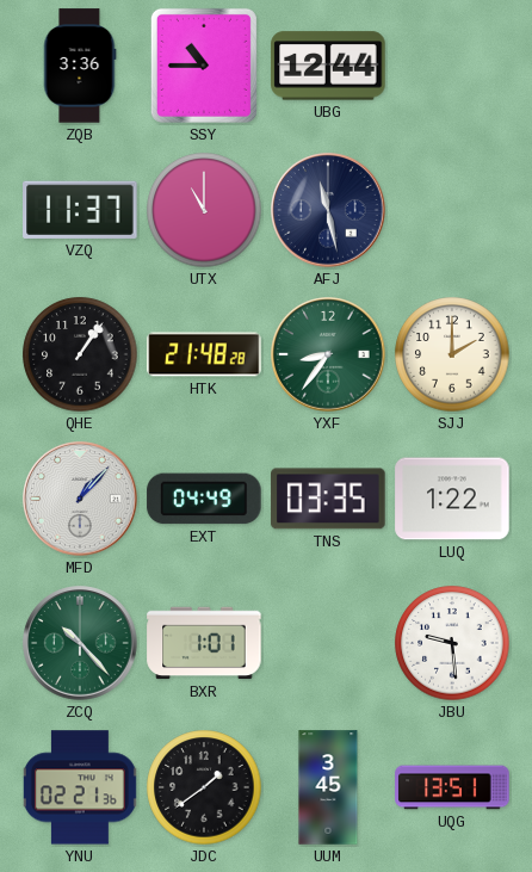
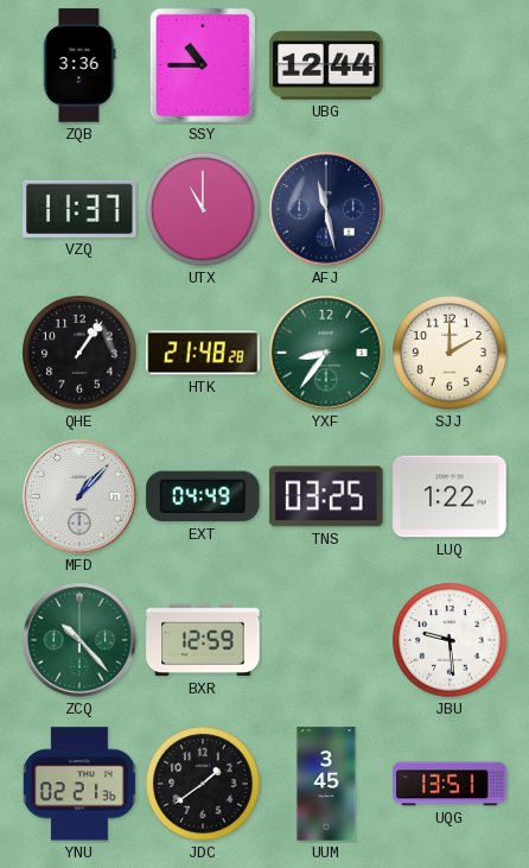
TNS: 03:35 -> 03:25
BXR: 1:01 -> 12:59
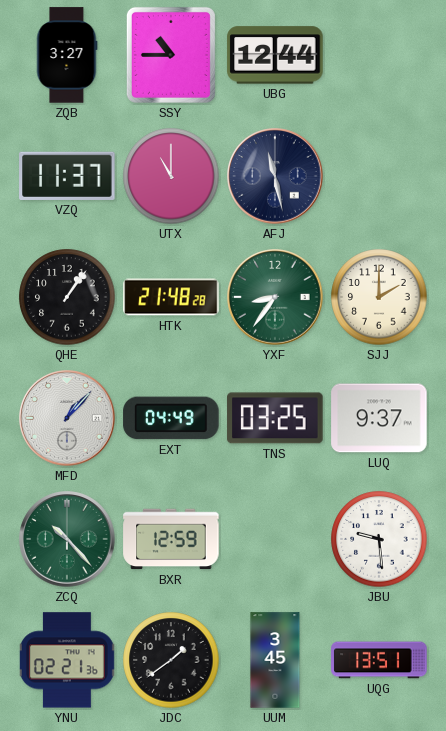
ZQB: 3:36 -> 3:27
LUQ: 1:22 -> 9:37
